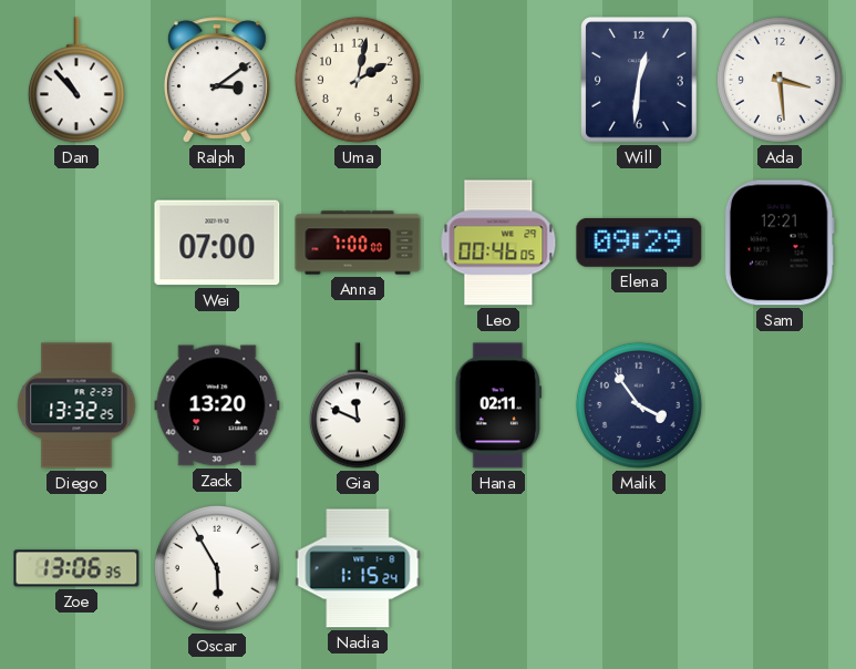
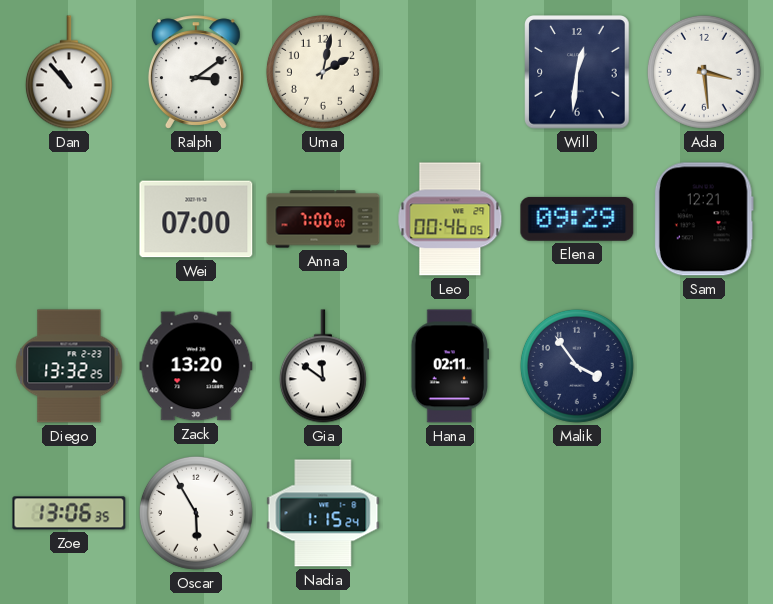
Gia: 11:49 -> 11:51
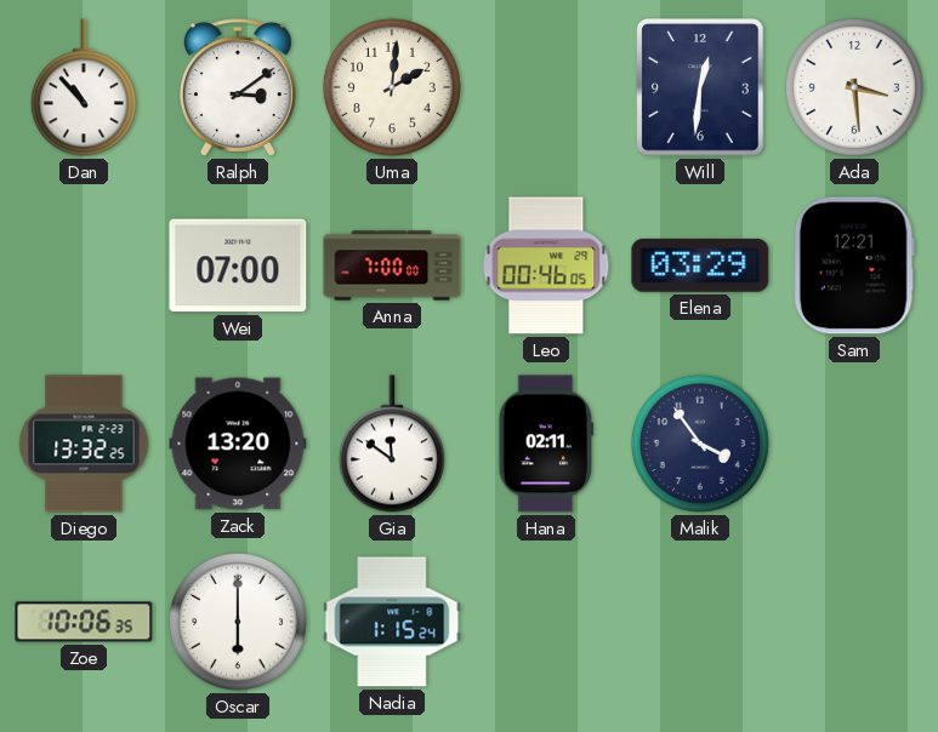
Uma: 2:02 -> 2:01
Elena: 09:29 -> 03:29
Zoe: 13:06 -> 10:06
Oscar: 5:55 -> 6:00
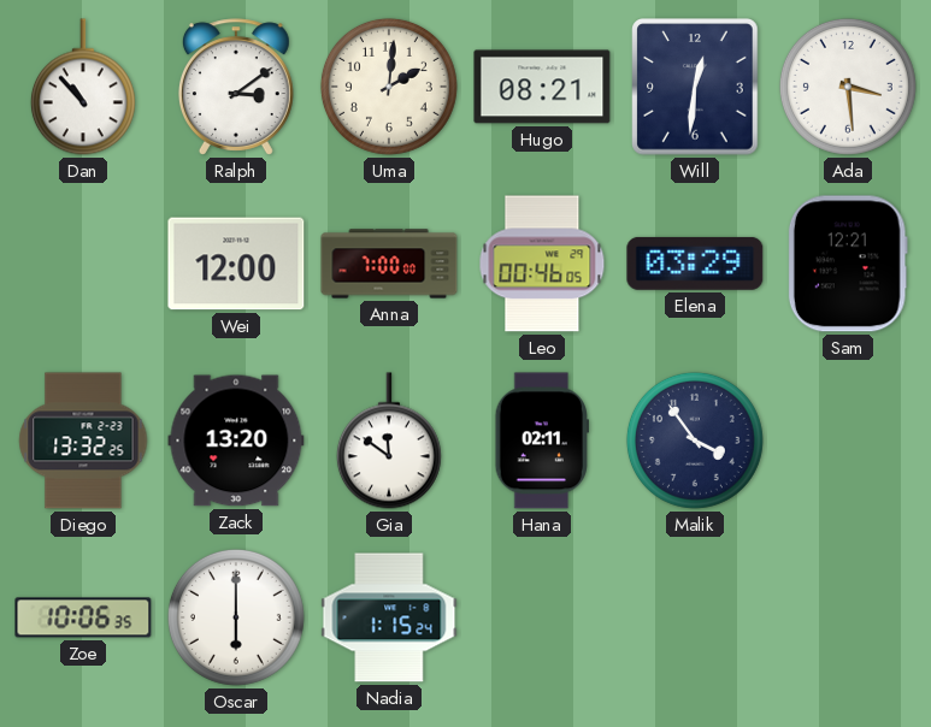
Hugo: none -> 08:21
Wei: 07:00 -> 12:00
